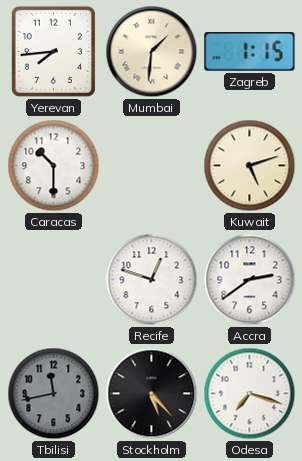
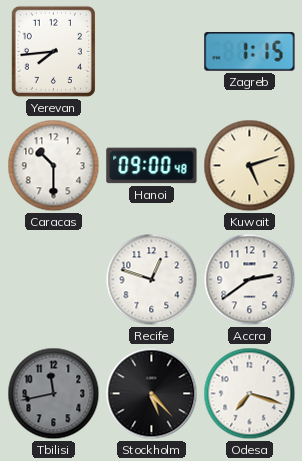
Mumbai: 1:31 -> none
Hanoi: none -> 09:00
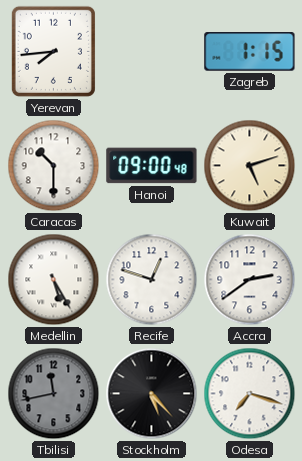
Medellin: none -> 5:25
